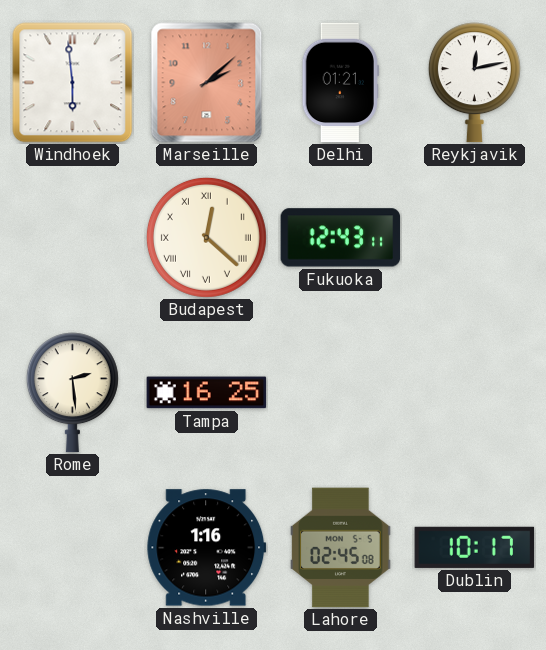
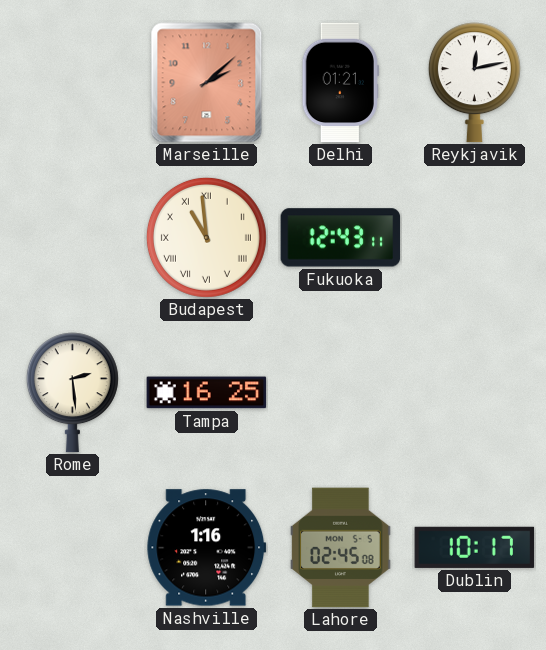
Windhoek: 5:59 -> none
Budapest: 12:22 -> 10:59
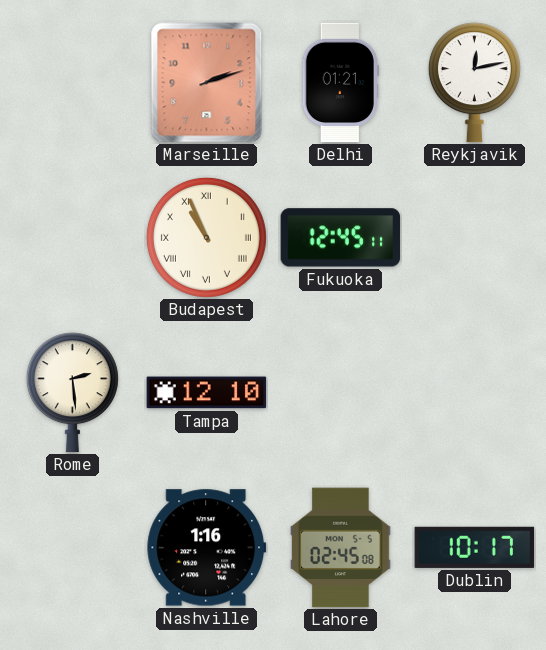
Marseille: 2:08 -> 2:12
Budapest: 10:59 -> 10:56
Fukuoka: 12:43 -> 12:45
Tampa: 16:25 -> 12:10
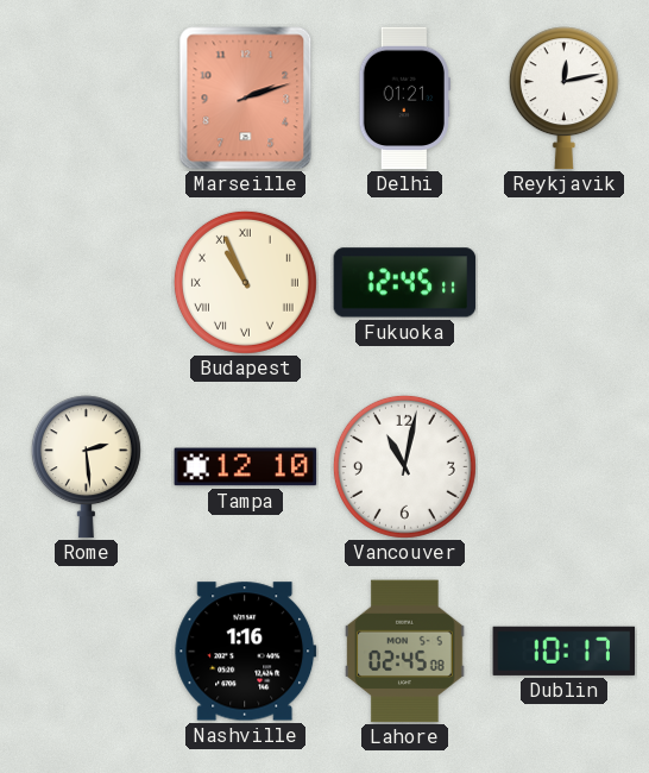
Vancouver: none -> 11:02
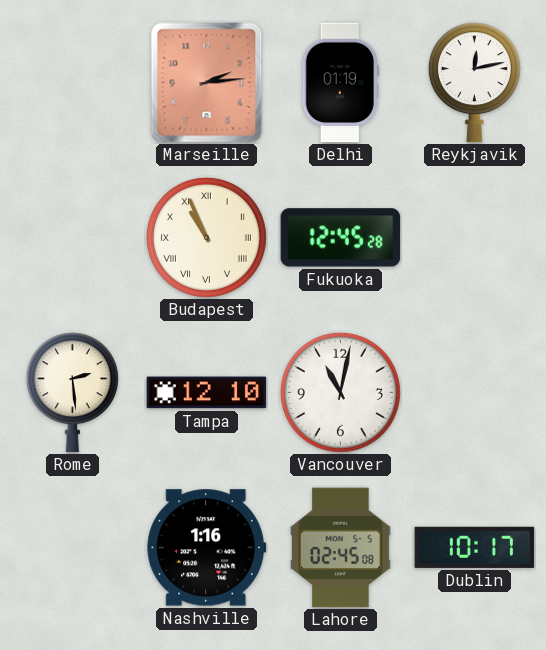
Marseille: 2:12 -> 2:14
Delhi: 01:21 -> 01:19
Fukuoka: 12:45:11 -> 12:45:28
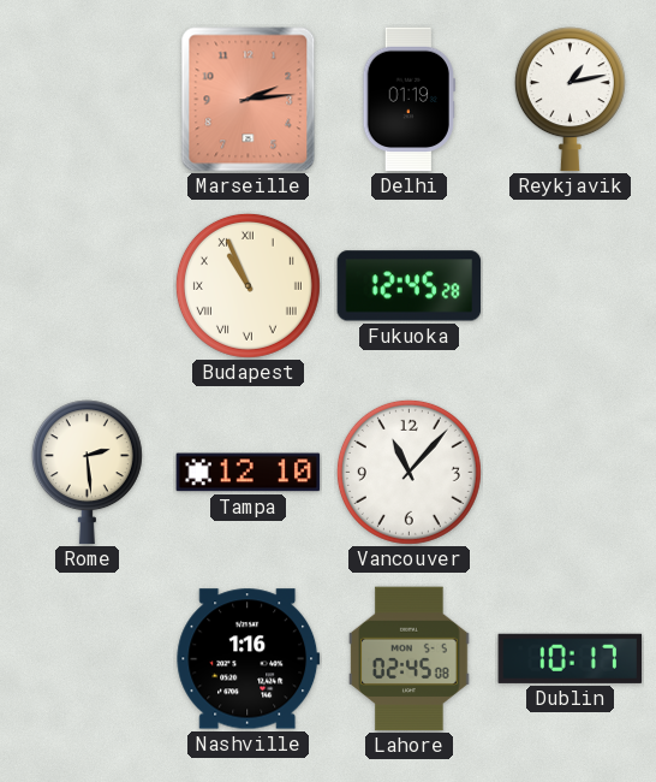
Reykjavik: 12:13 -> 1:13
Vancouver: 11:02 -> 11:07
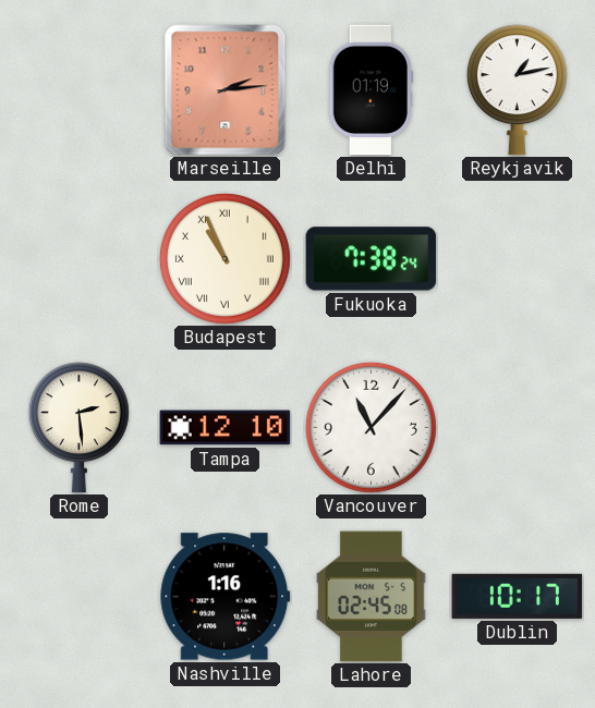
Fukuoka: 12:45 -> 7:38
